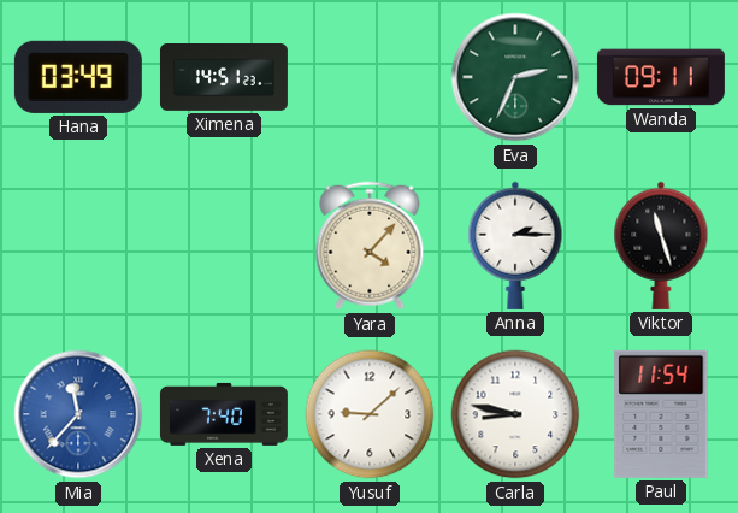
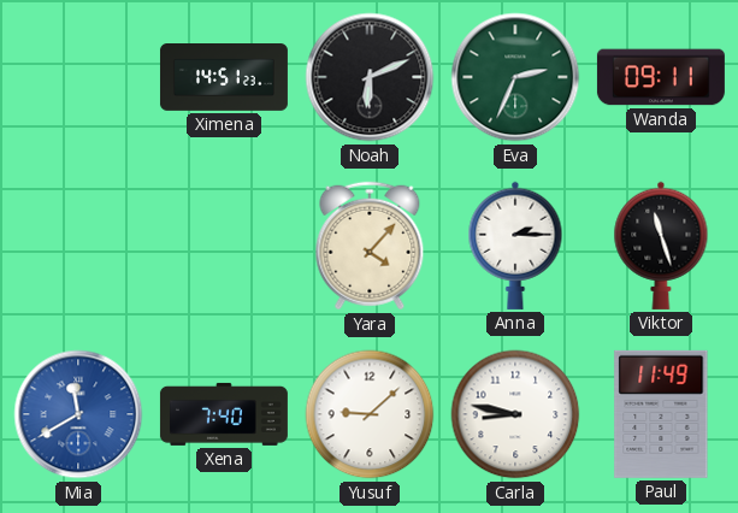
Hana: 03:49 -> none
Noah: none -> 6:11
Mia: 11:37 -> 11:40
Paul: 11:54 -> 11:49
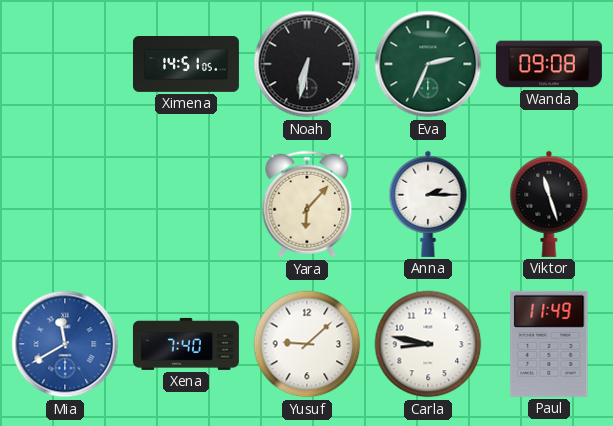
Ximena: 14:51:23 -> 14:51:05
Noah: 6:11 -> 6:32
Wanda: 09:11 -> 09:08
Yara: 4:07 -> 6:07
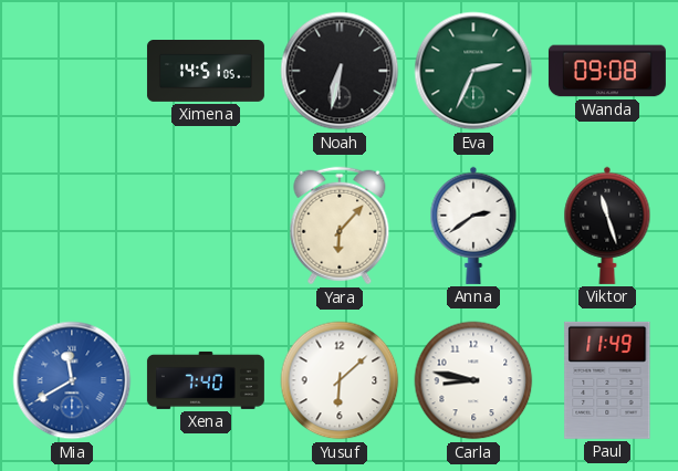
Anna: 2:15 -> 2:39
Yusuf: 9:08 -> 6:08
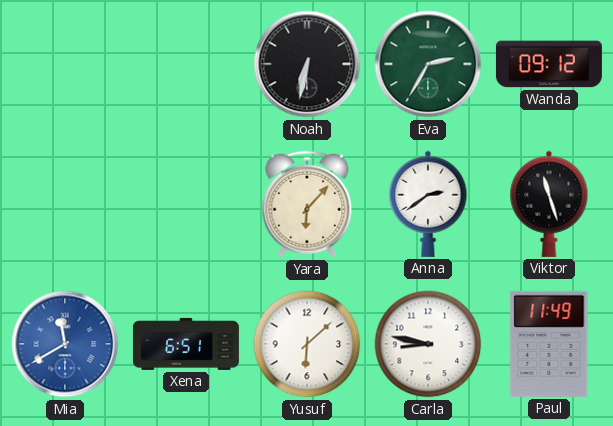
Ximena: 14:51 -> none
Eva: 2:34 -> 2:35
Wanda: 09:08 -> 09:12
Xena: 7:40 -> 6:51
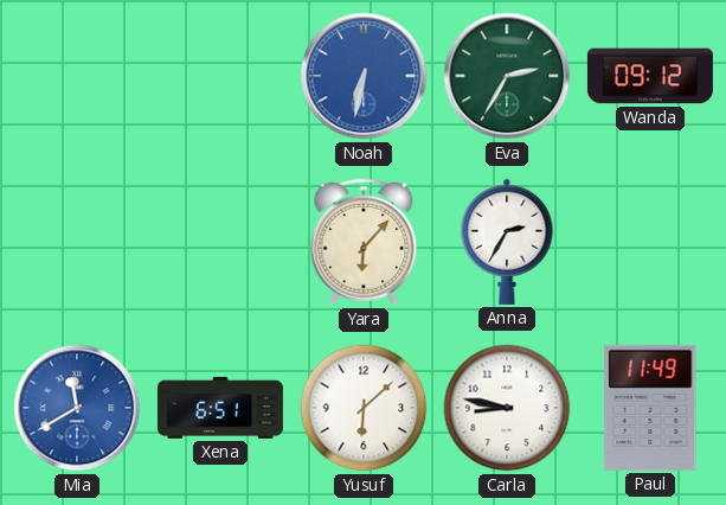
Noah dial: black -> blue
Anna: 2:39 -> 2:35
Viktor: 11:27 -> none
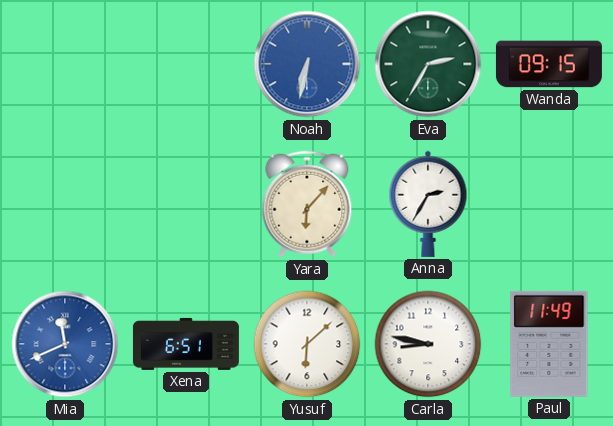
Wanda: 09:12 -> 09:15
Mia: 11:40 -> 11:41
